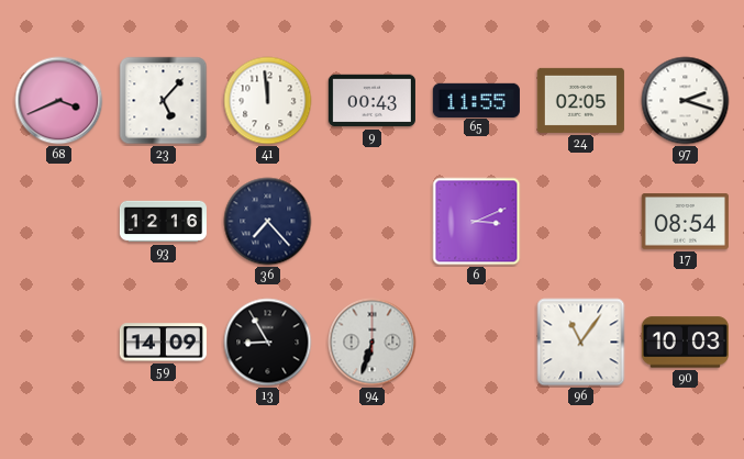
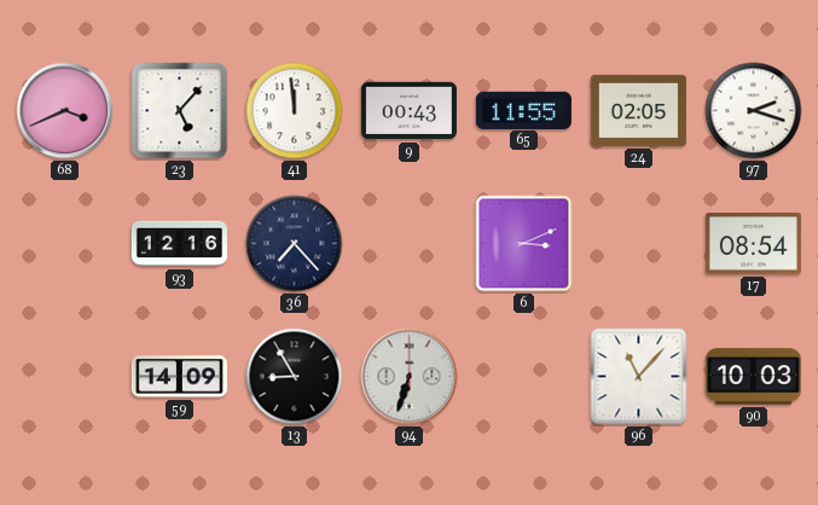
96: 11:06 -> 11:07
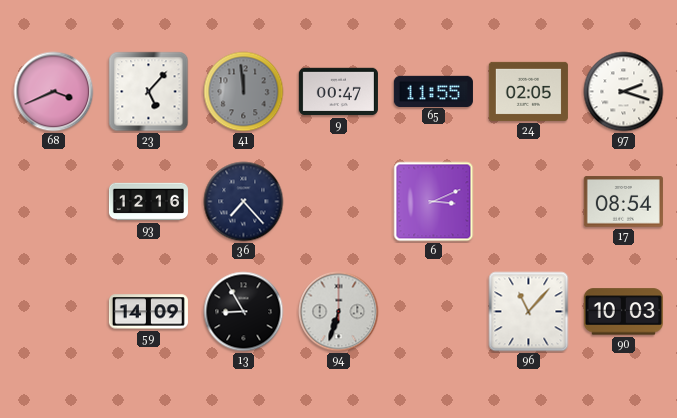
41 dial: white -> grey
9: 00:43 -> 00:47
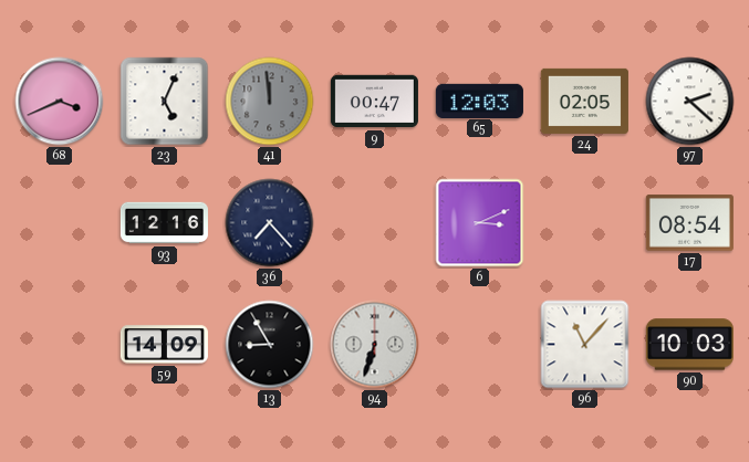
23: 5:07 -> 5:04
65: 11:55 -> 12:03
97: 2:18 -> 2:22
